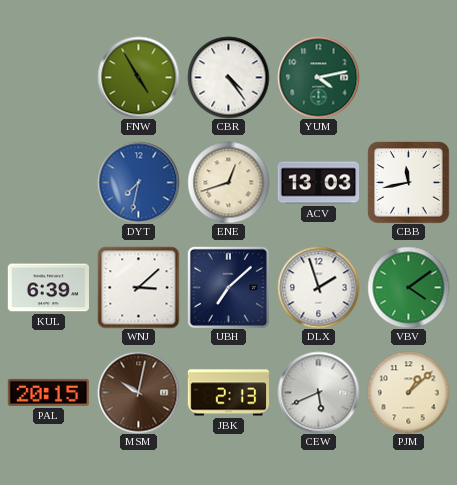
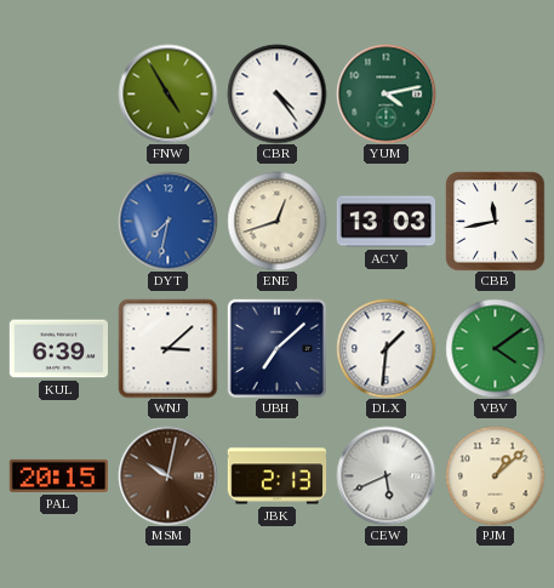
DLX: 1:57 -> 1:31
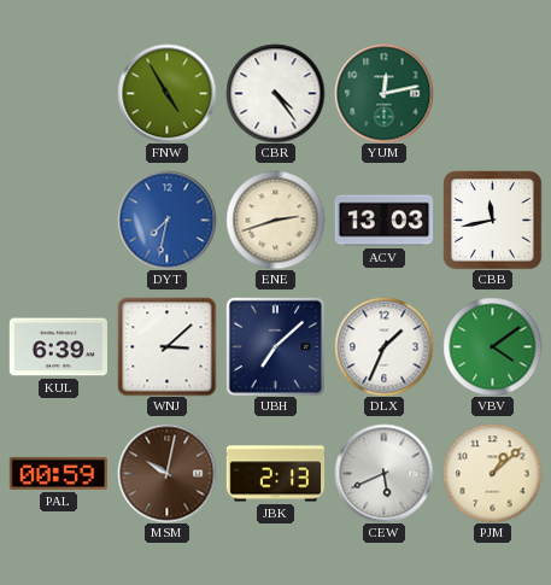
YUM: 4:13 -> 12:13
ENE: 12:42 -> 2:42
DLX: 1:31 -> 1:34
PAL: 20:15 -> 00:59
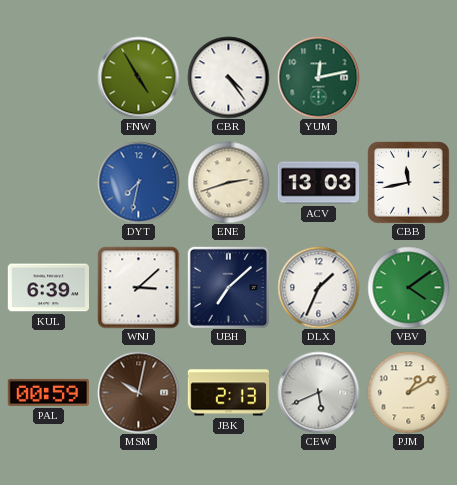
PJM: 1:08 -> 1:10
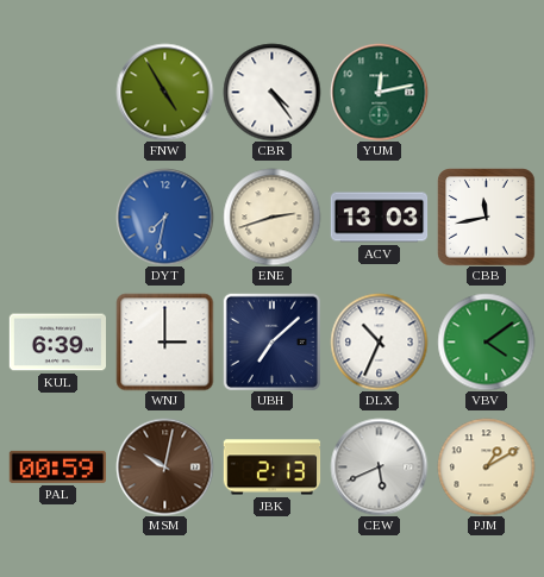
WNJ: 3:08 -> 3:00
DLX: 1:34 -> 10:34
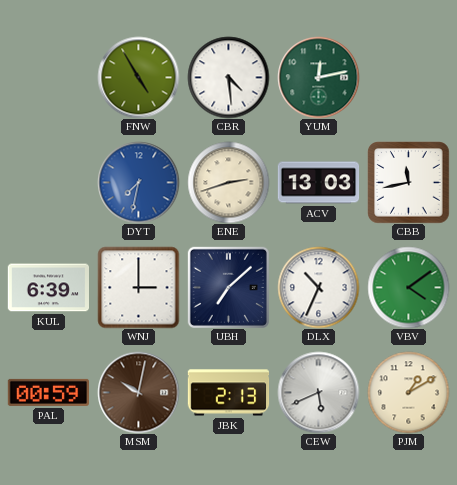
CBR: 4:24 -> 4:29
